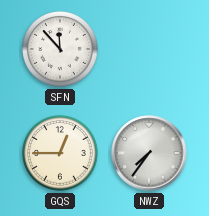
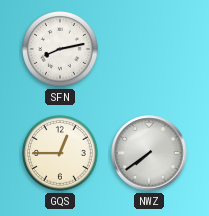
SFN: 11:53 -> 8:13
NWZ: 7:36 -> 7:39
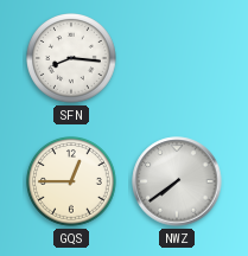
SFN: 8:13 -> 8:16
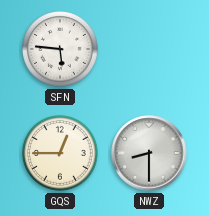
SFN: 8:16 -> 5:46
NWZ: 7:39 -> 8:30
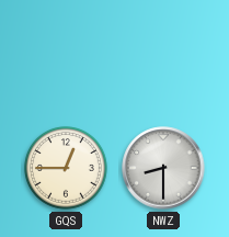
SFN: 5:46 -> none
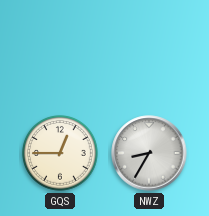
NWZ: 8:30 -> 8:35
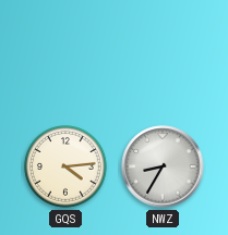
GQS: 12:45 -> 4:14
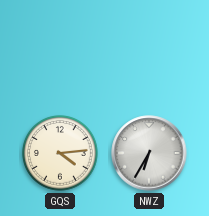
NWZ: 8:35 -> 6:35
